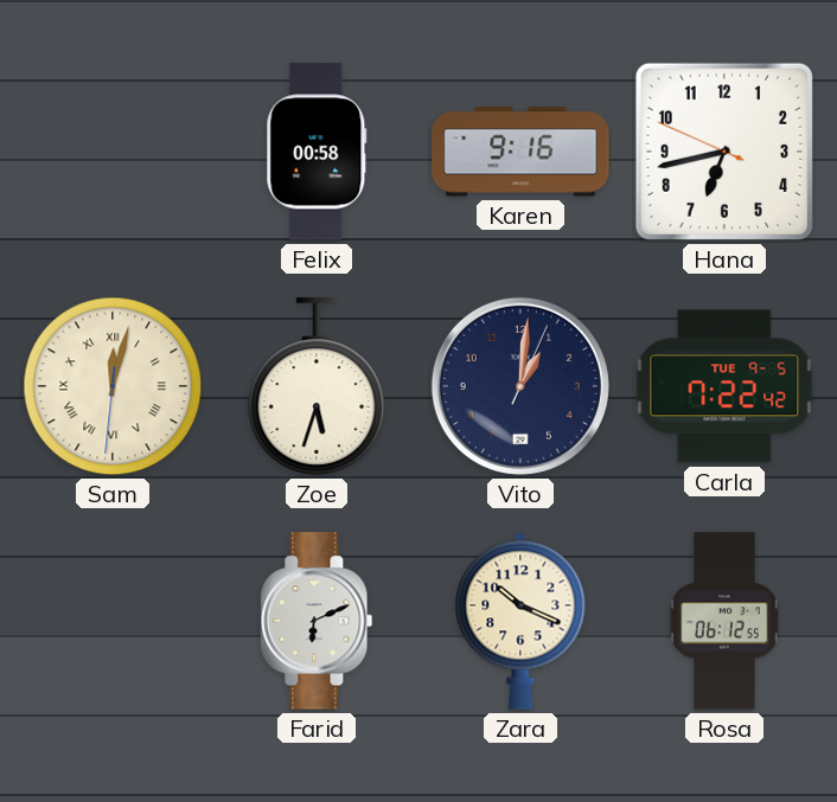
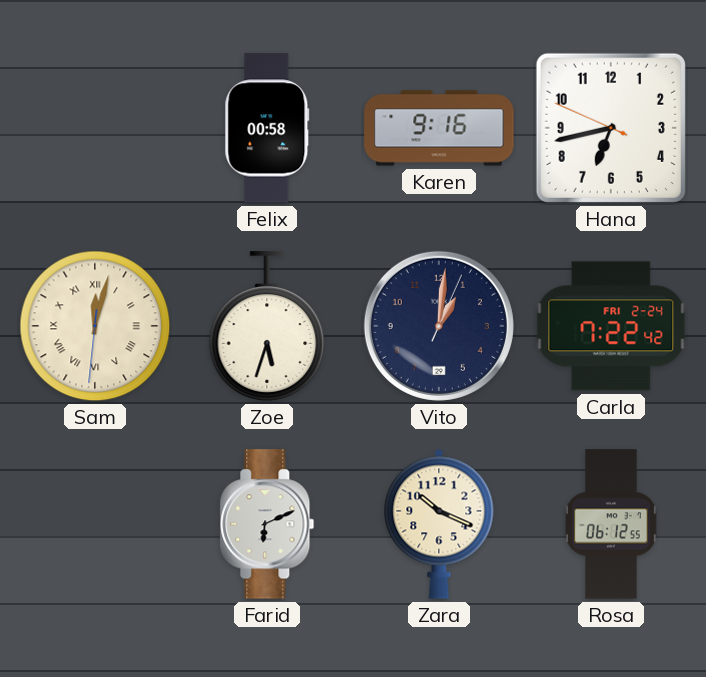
Carla date: TUE 9-5 -> FRI 2-24
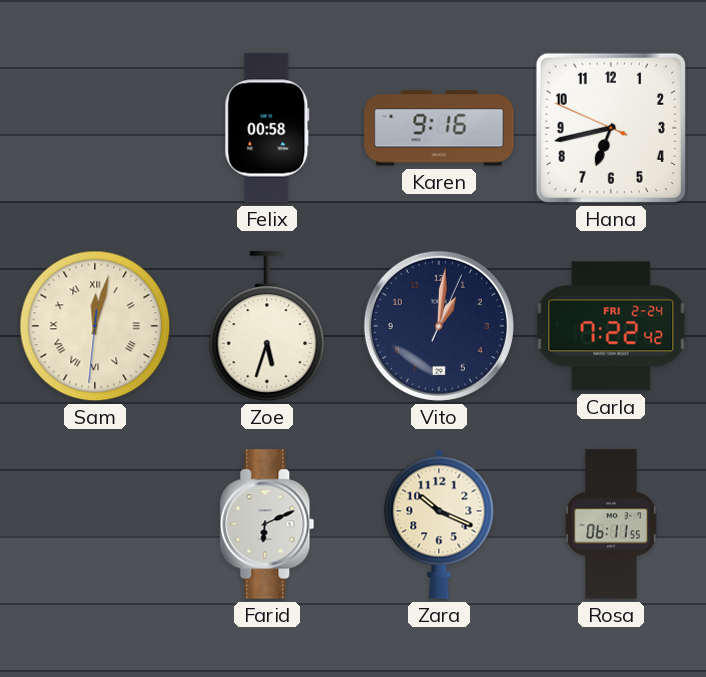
Rosa: 06:12 -> 06:11
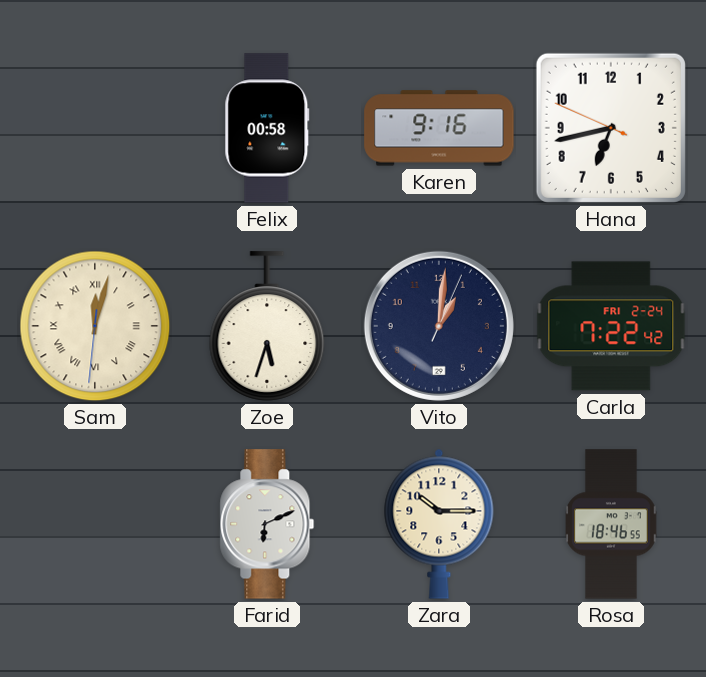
Zara: 10:19 -> 10:15
Rosa: 06:11 -> 18:46
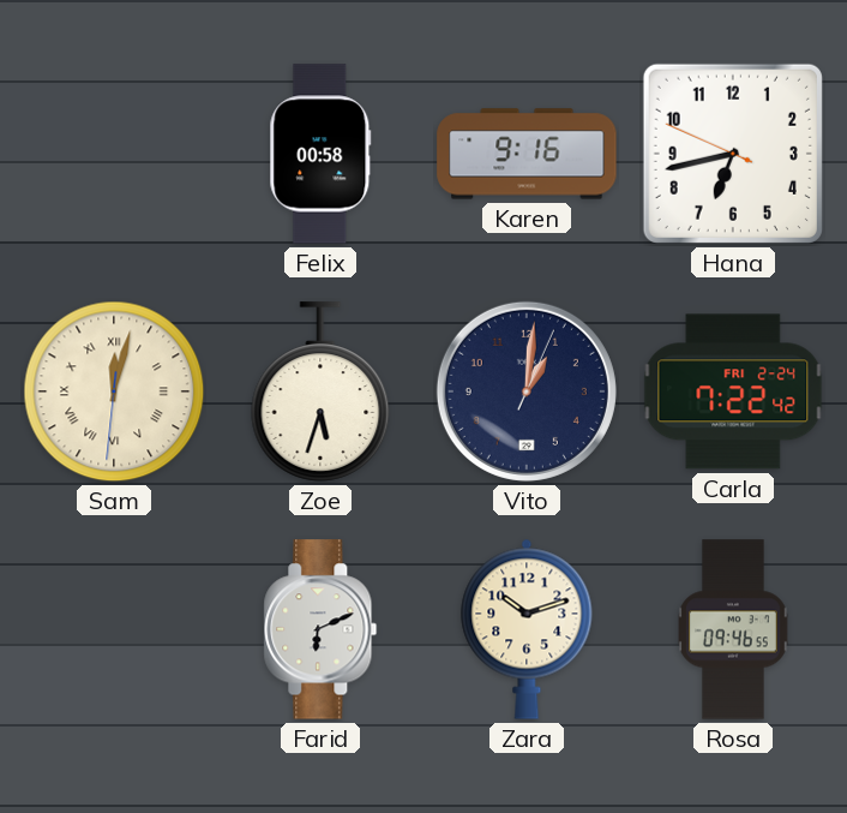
Zara: 10:15 -> 10:12
Rosa: 18:46 -> 09:46
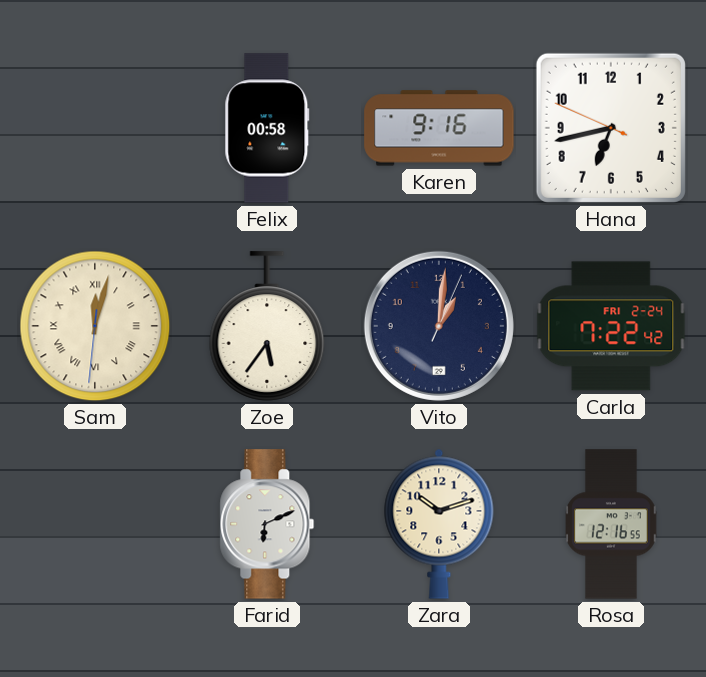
Zoe: 5:33 -> 5:36
Rosa: 09:46 -> 12:16
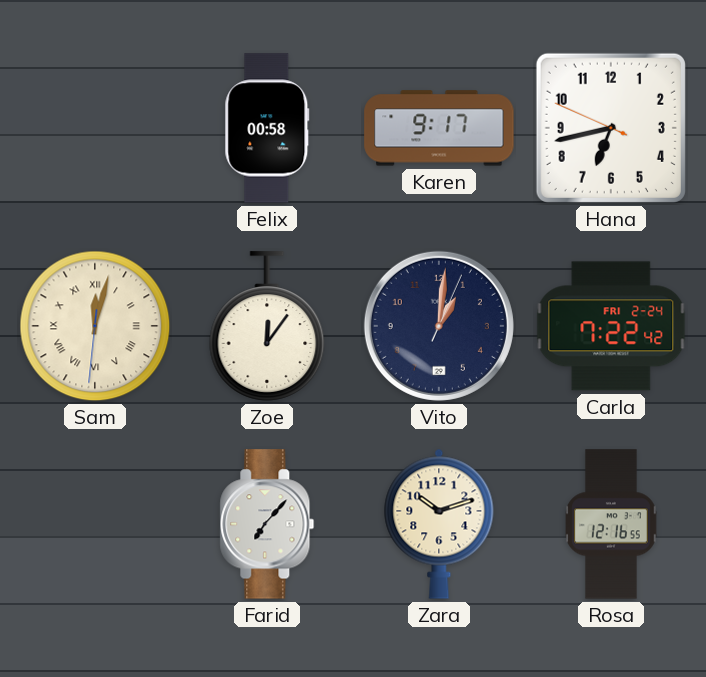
Karen: 9:16 -> 9:17
Zoe: 5:36 -> 12:06
Farid: 6:11 -> 7:07
